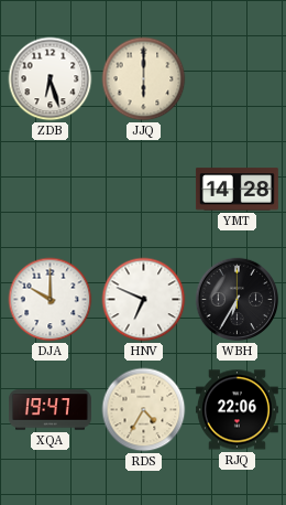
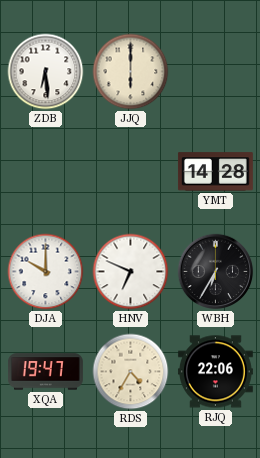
ZDB: 6:27 -> 6:29
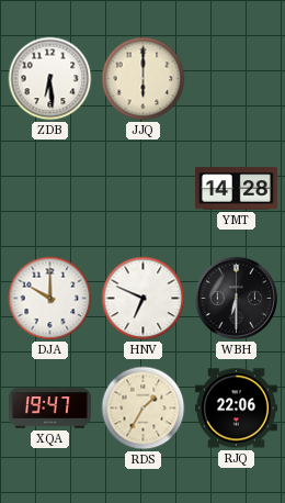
WBH: 6:35 -> 6:30
RDS: 4:35 -> 1:35
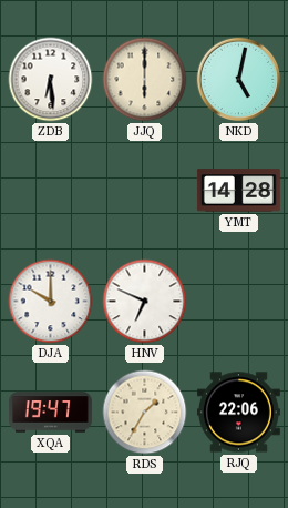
NKD: none -> 5:02
WBH: 6:30 -> none
